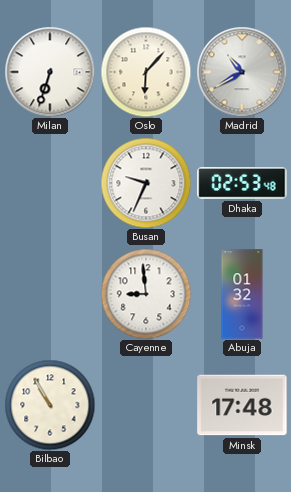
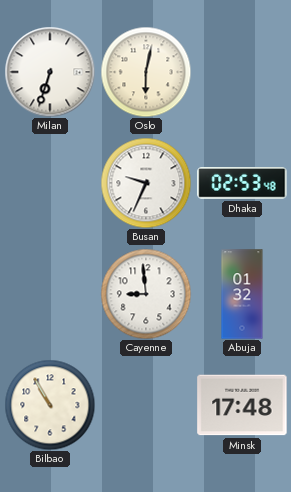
Oslo: 6:07 -> 6:02
Madrid: 10:40 -> none
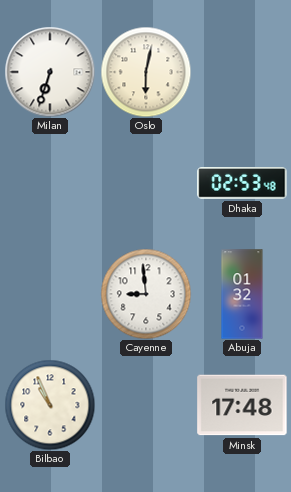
Busan: 9:34 -> none
Bilbao: 10:55 -> 10:56
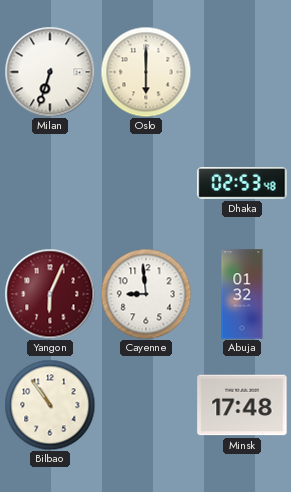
Oslo: 6:02 -> 6:00
Yangon: none -> 6:04
Bilbao: 10:56 -> 10:54
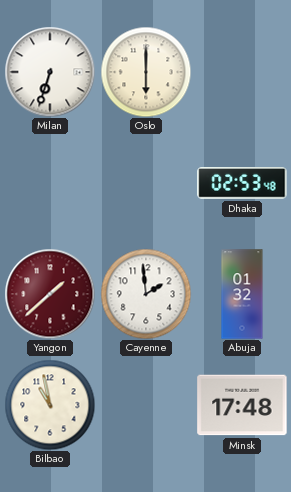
Yangon: 6:04 -> 1:38
Cayenne: 8:59 -> 1:59
Bilbao: 10:54 -> 10:58
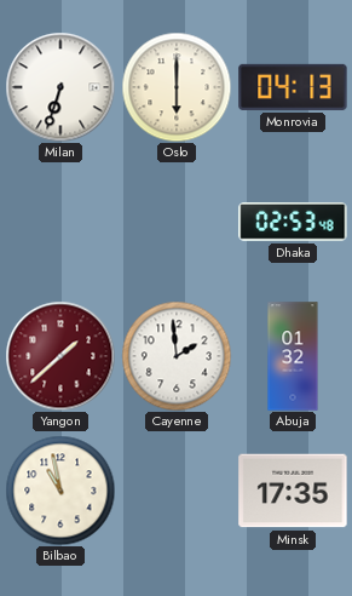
Monrovia: none -> 04:13
Minsk: 17:48 -> 17:35
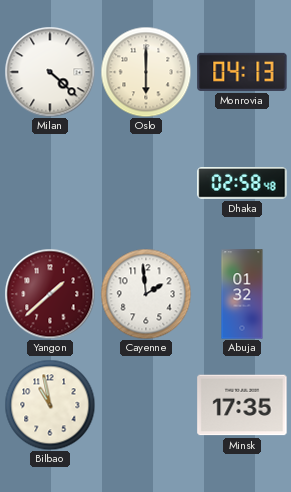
Milan: 6:33 -> 4:22
Dhaka: 02:53 -> 02:58
